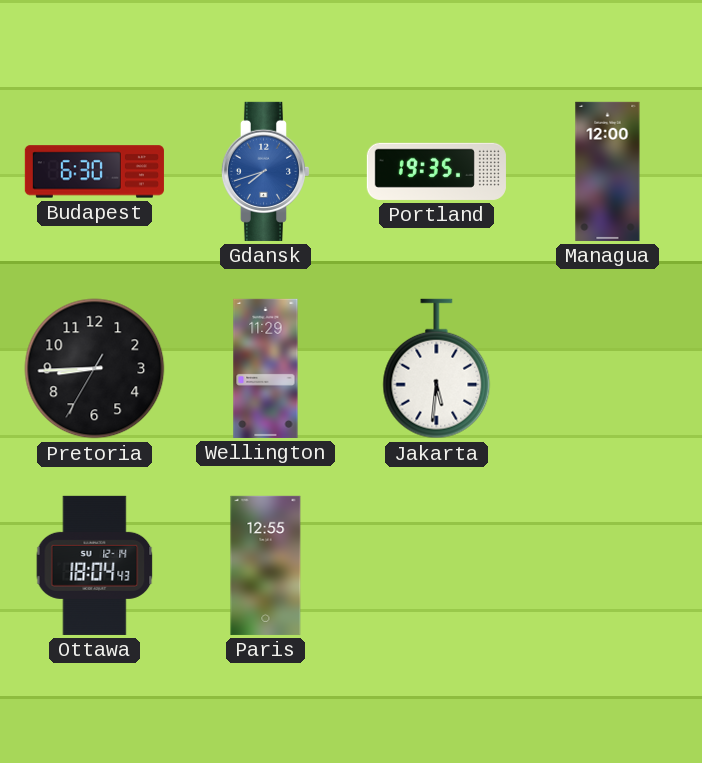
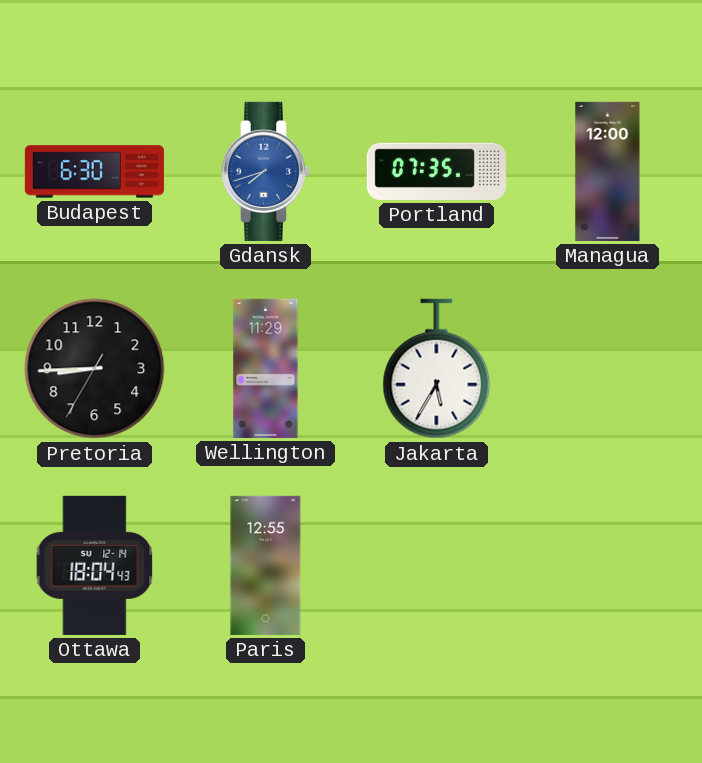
Portland: 19:35 -> 07:35
Jakarta: 5:31 -> 5:35
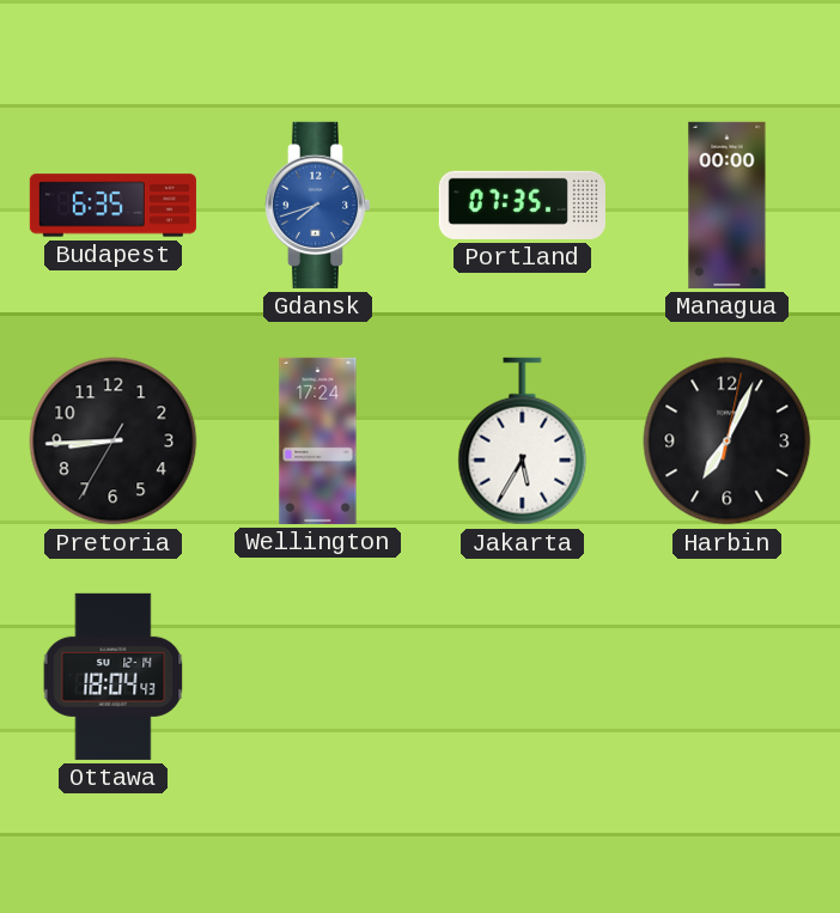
Budapest: 6:30 -> 6:35
Managua: 12:00 -> 00:00
Wellington: 11:29 -> 17:24
Harbin: none -> 7:04
Paris: 12:55 -> none
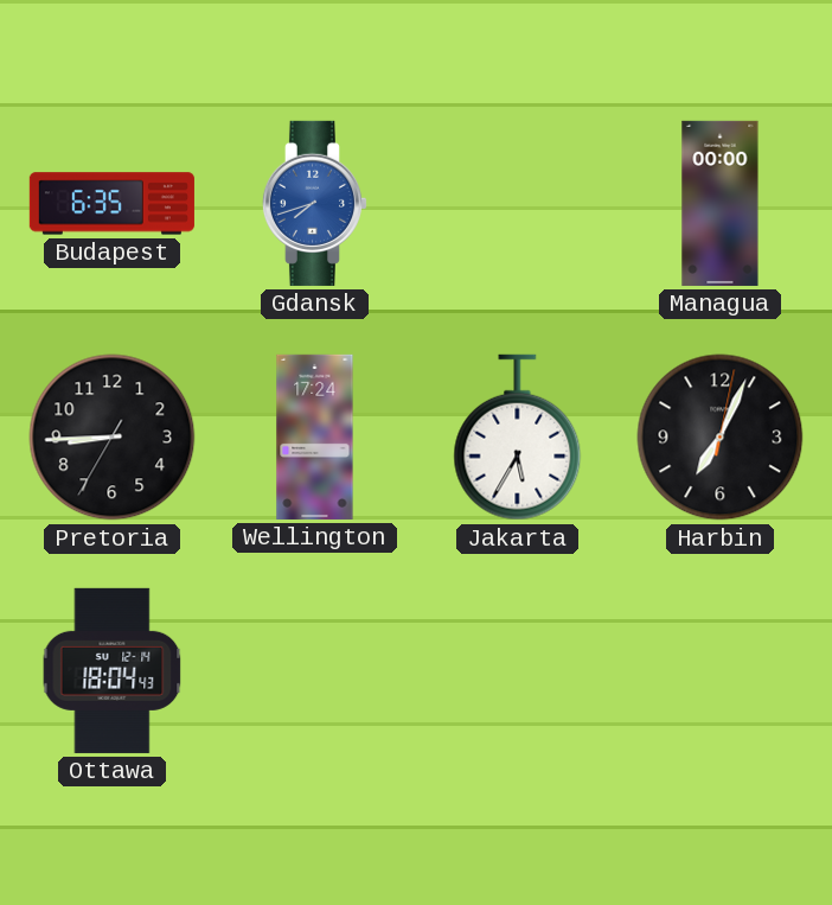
Portland: 07:35 -> none
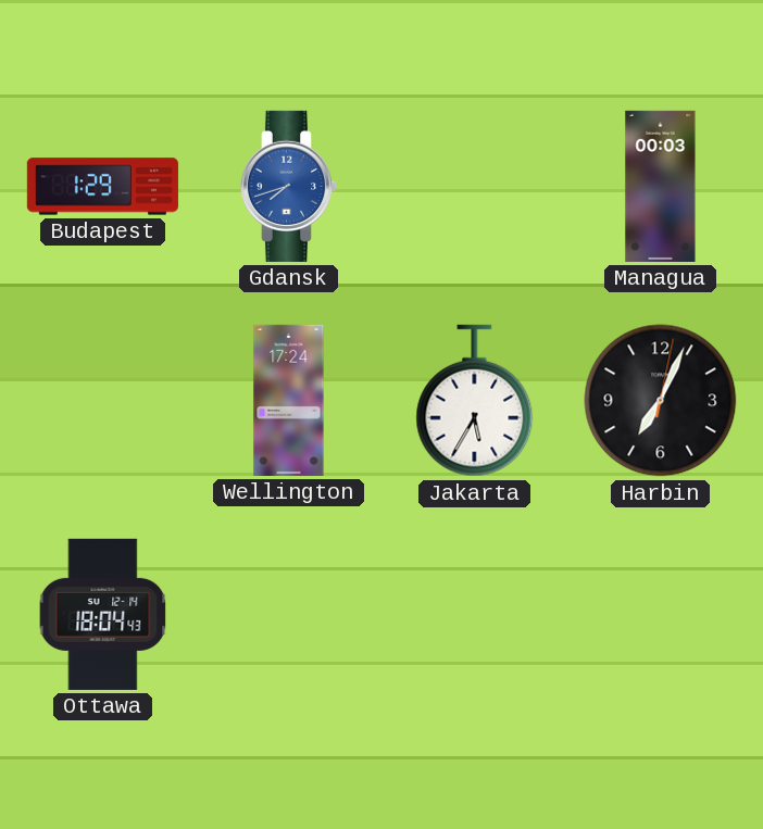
Budapest: 6:35 -> 1:29
Managua: 00:00 -> 00:03
Pretoria: 8:44 -> none
